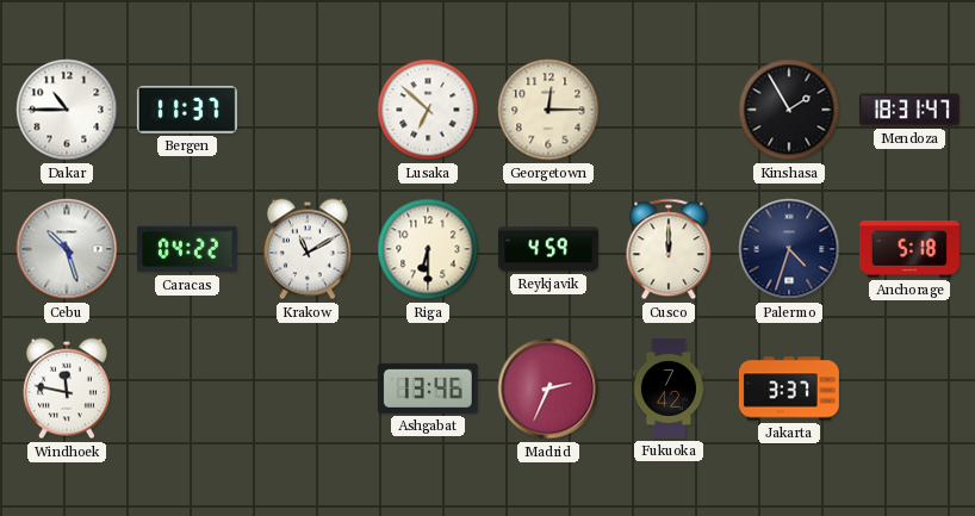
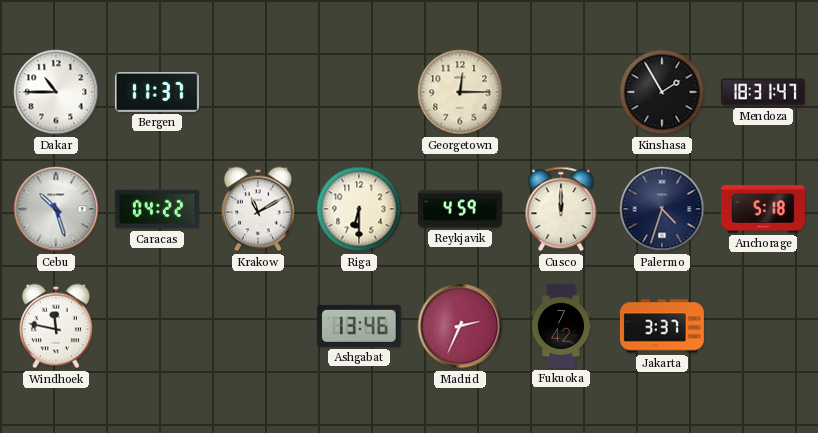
Lusaka: 6:52 -> none
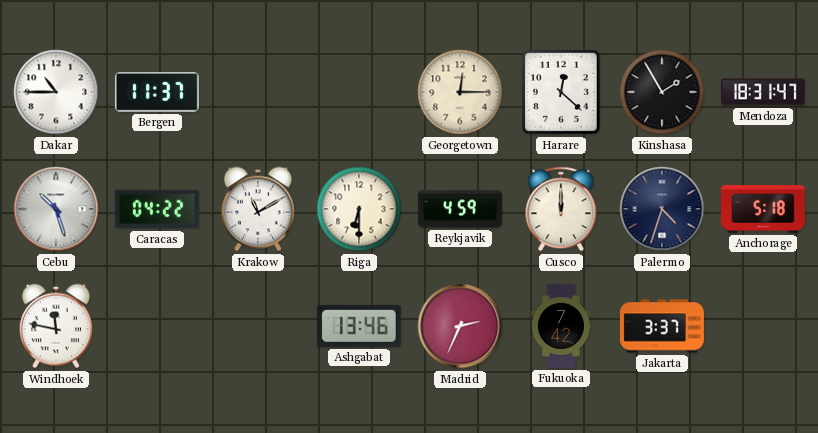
Harare: none -> 12:22
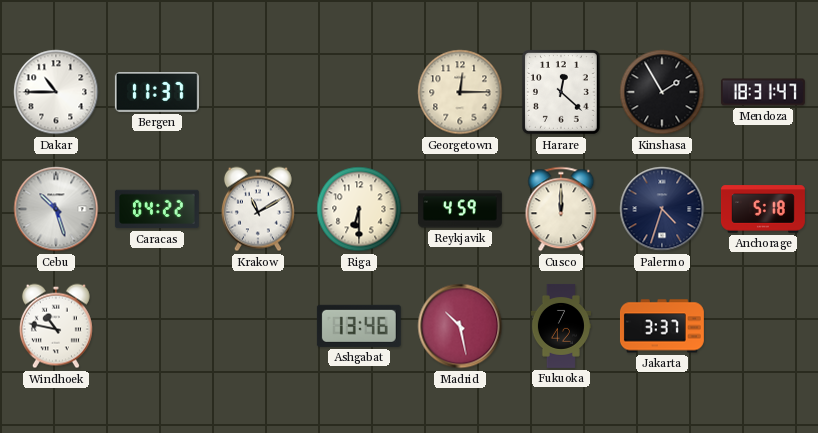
Windhoek: 11:47 -> 10:47
Madrid: 2:34 -> 10:28
